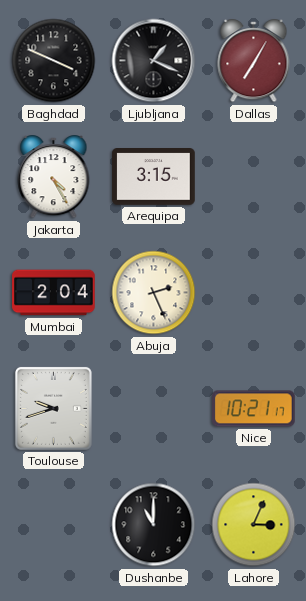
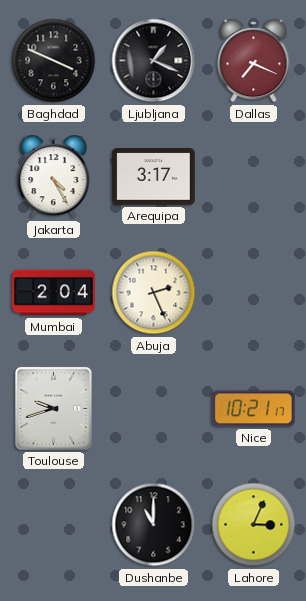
Dallas: 7:05 -> 7:19
Arequipa: 3:15 -> 3:17
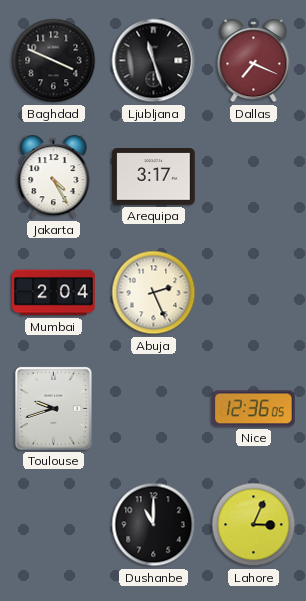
Ljubljana: 1:19 -> 11:27
Nice: 10:21 -> 12:36
